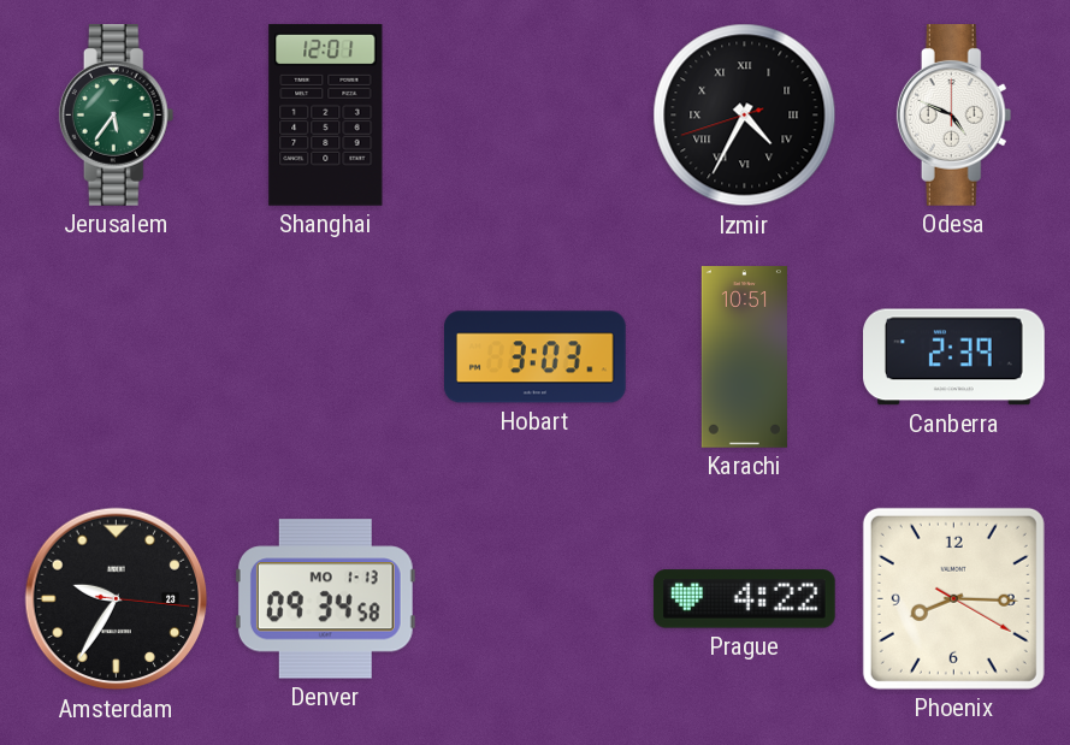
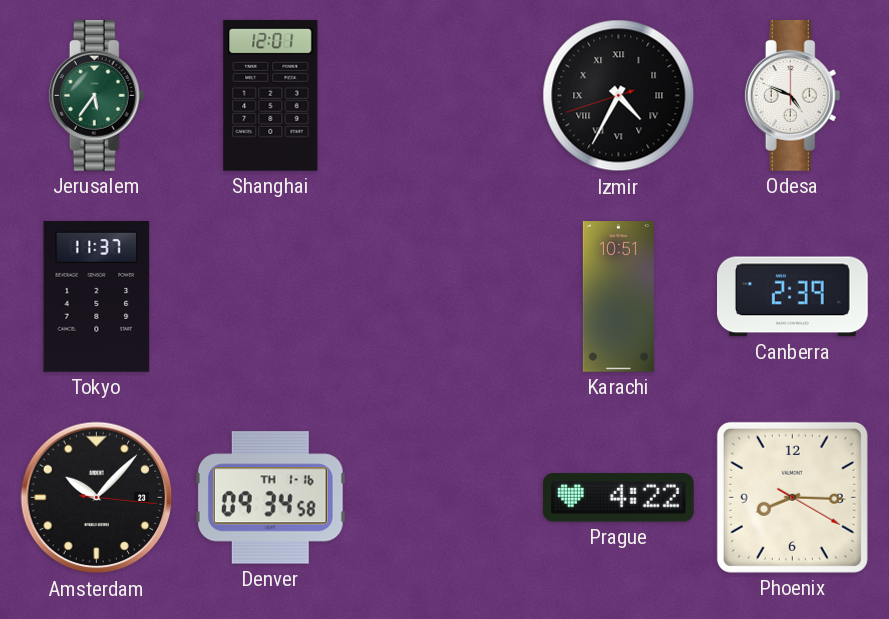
Tokyo: none -> 11:37
Hobart: 3:03 -> none
Amsterdam: 9:35 -> 10:07
Denver date: MO 1-13 -> TH 1-16
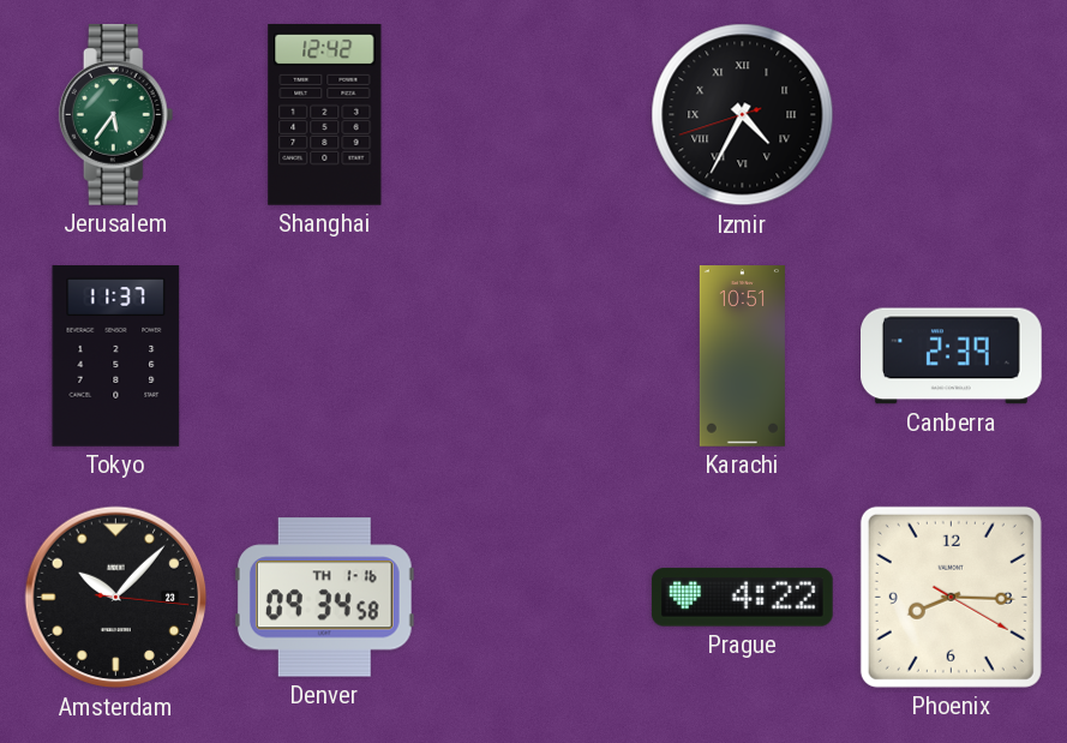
Shanghai: 12:01 -> 12:42
Odesa: 4:49 -> none
